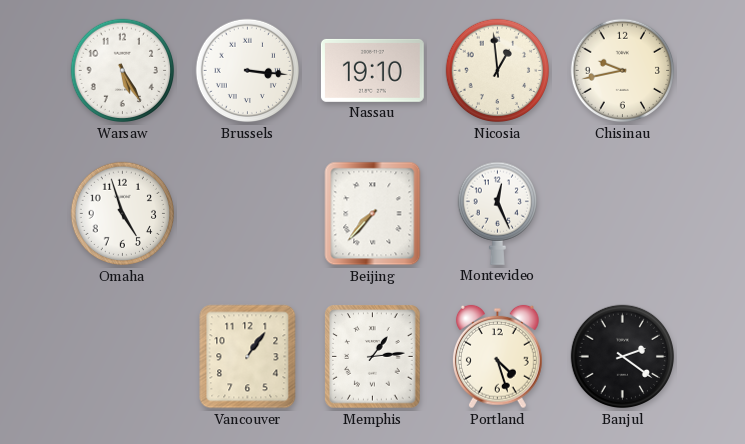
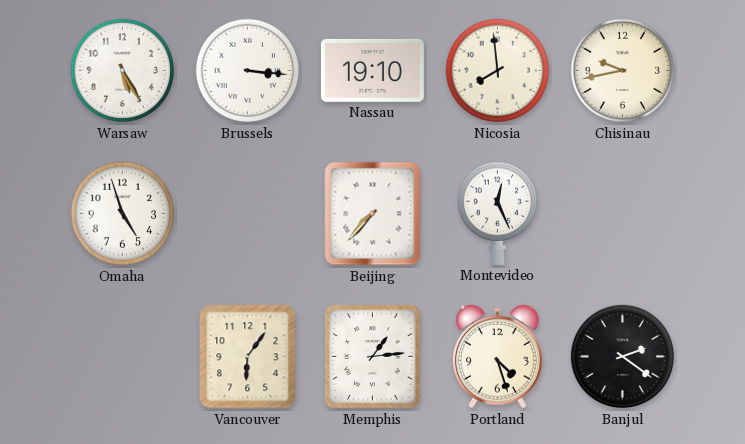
Nicosia: 12:59 -> 7:59
Vancouver: 1:06 -> 6:06
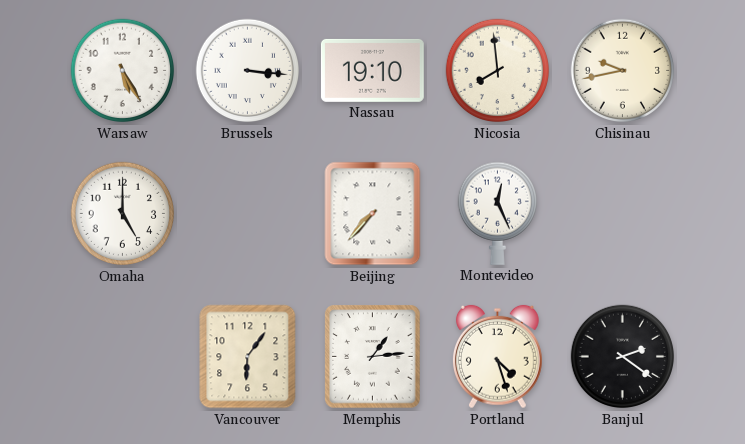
Omaha: 4:57 -> 5:00
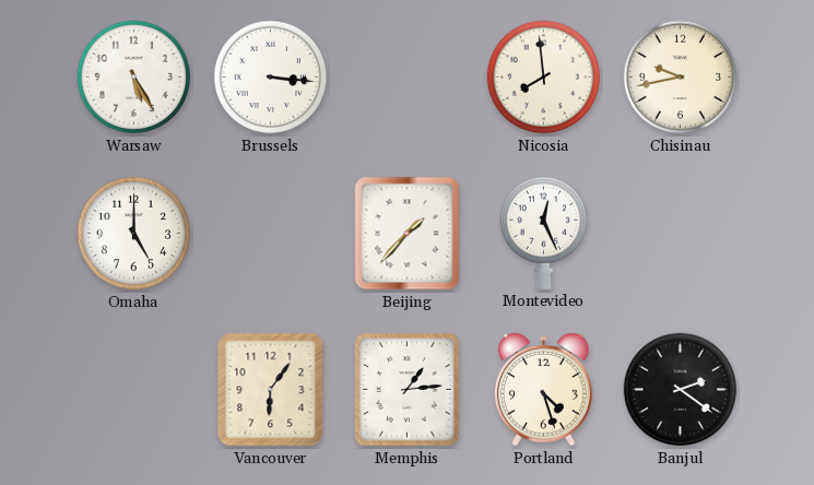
Nassau: 19:10 -> none
Beijing: 7:37 -> 1:37
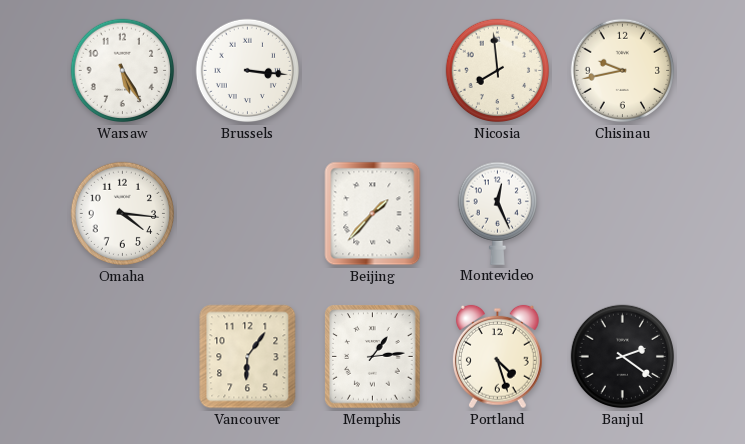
Omaha: 5:00 -> 4:16
